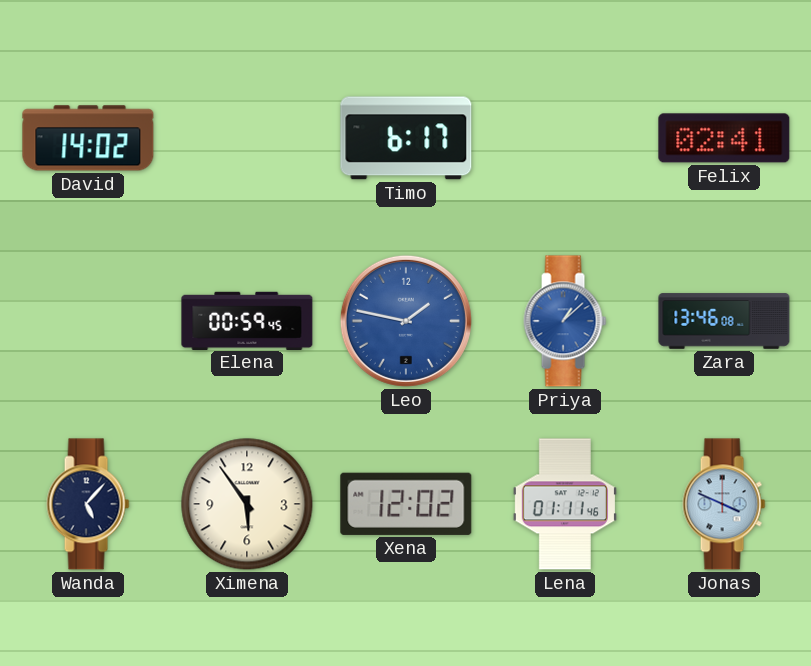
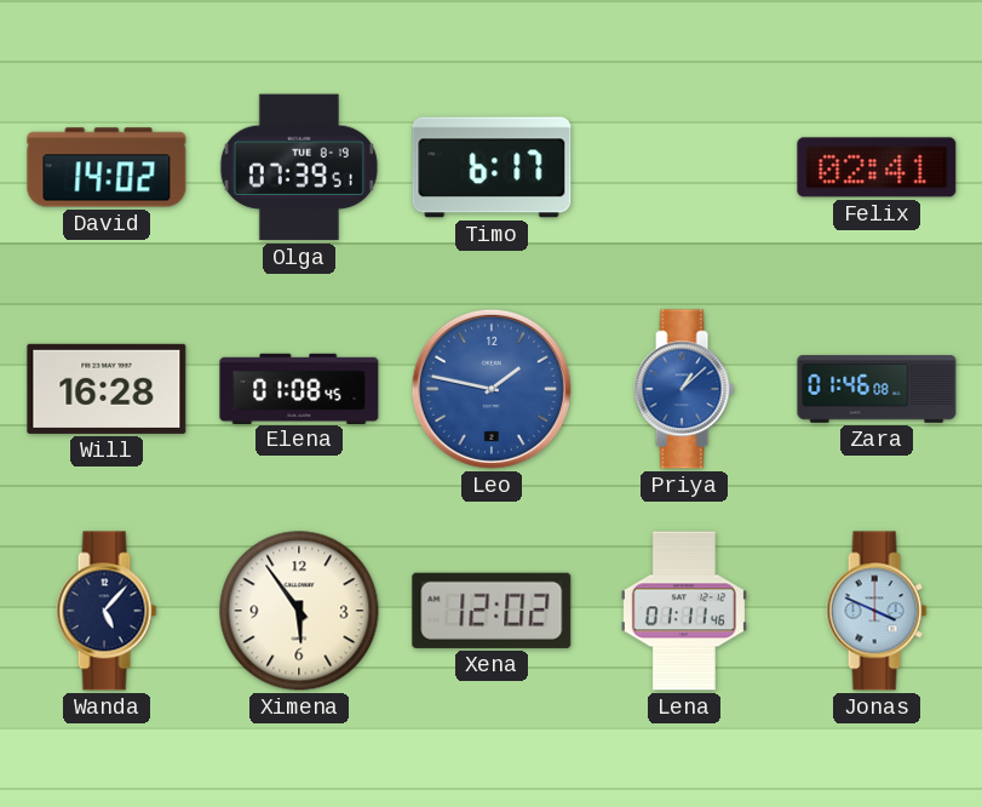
Olga: none -> 07:39
Will: none -> 16:28
Elena: 00:59 -> 01:08
Zara: 13:46 -> 01:46
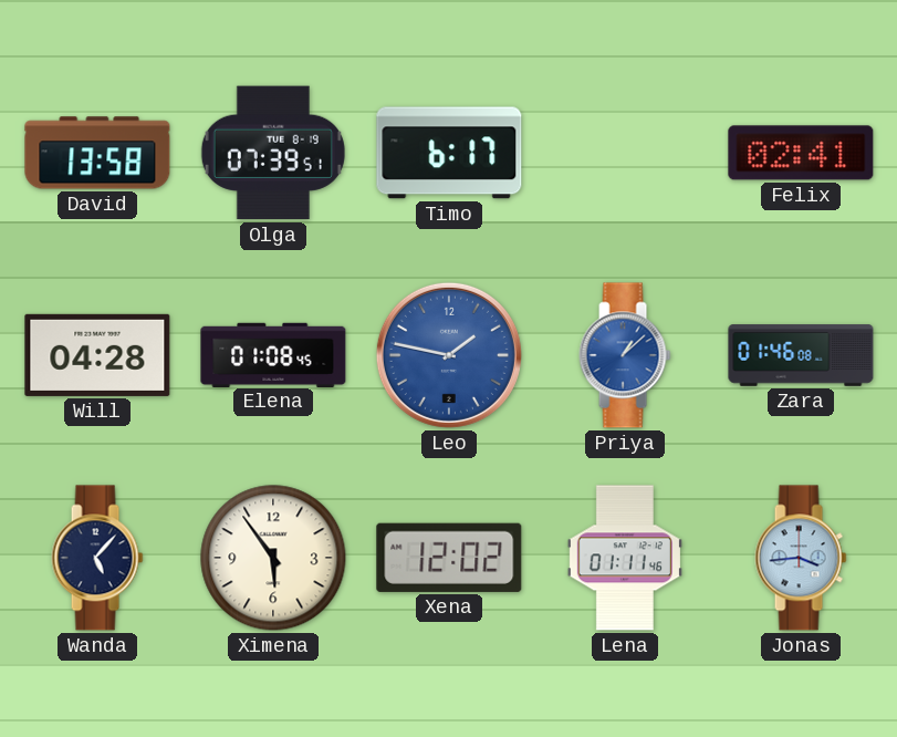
David: 14:02 -> 13:58
Will: 16:28 -> 04:28
Jonas: 3:49 -> 3:44
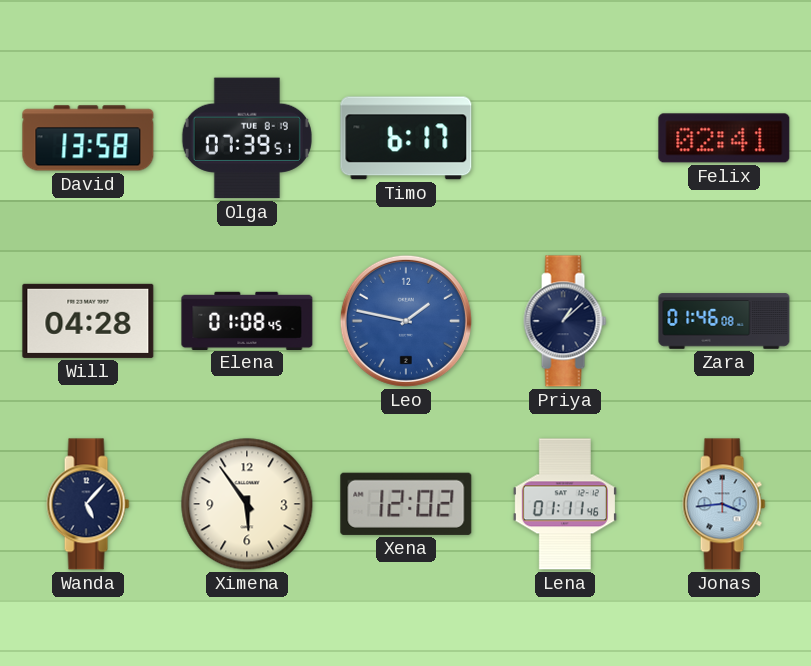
Priya dial: blue -> navy
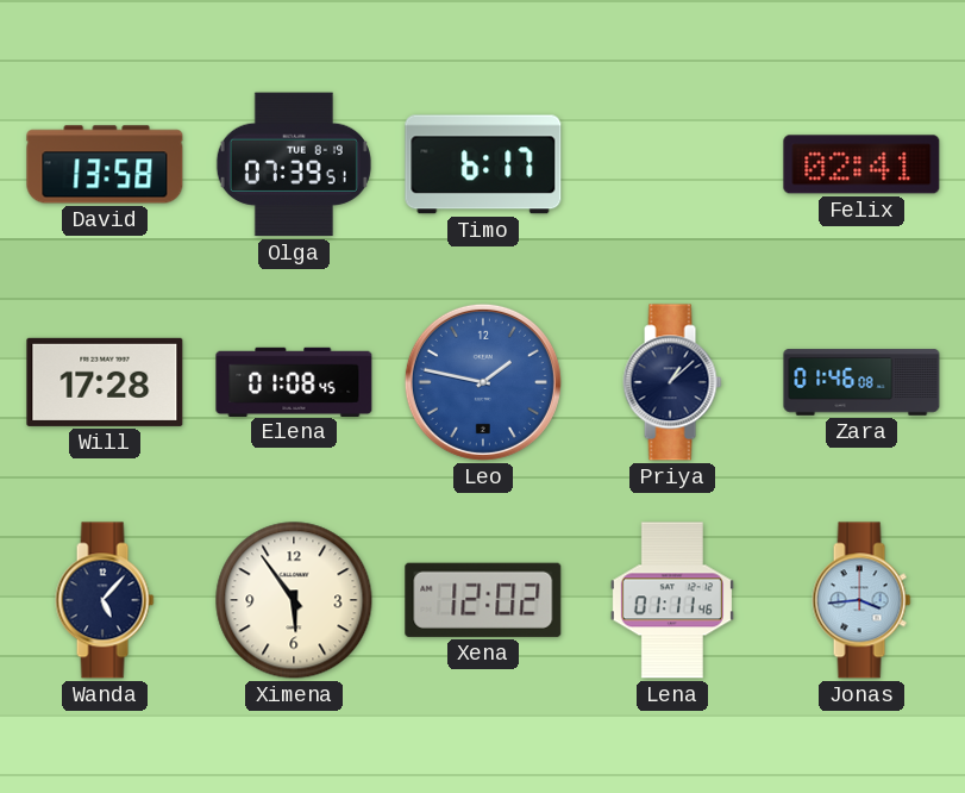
Will: 04:28 -> 17:28
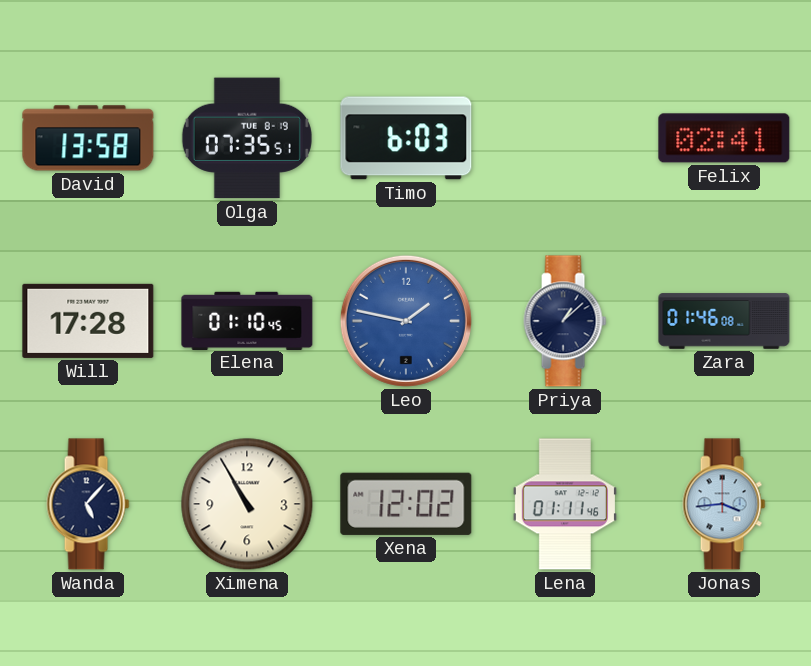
Olga: 07:39 -> 07:35
Timo: 6:17 -> 6:03
Elena: 01:08 -> 01:10
Ximena: 5:54 -> 10:55
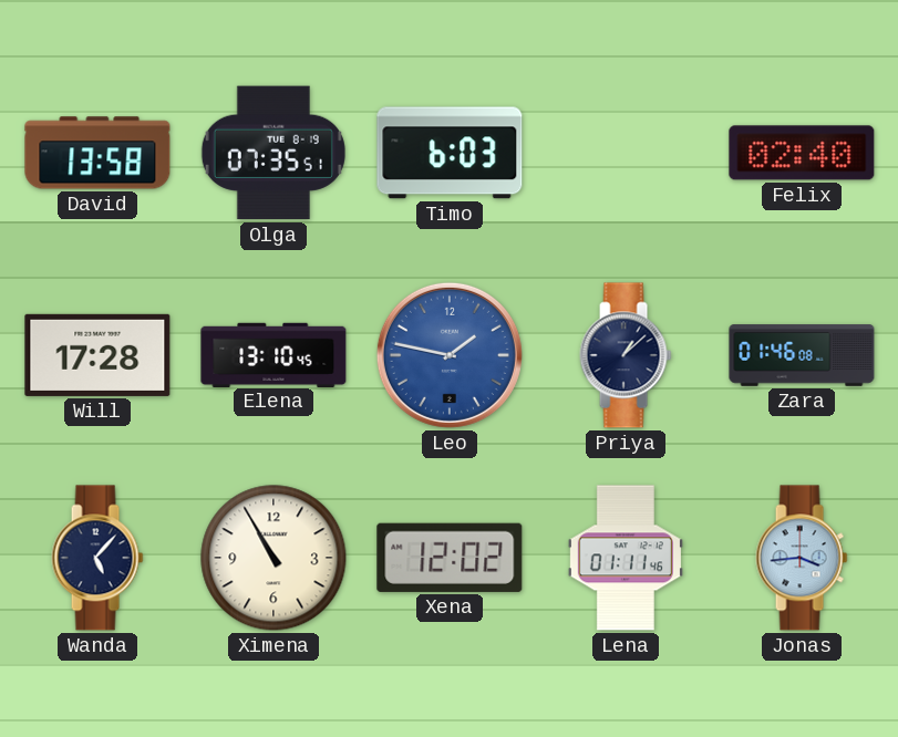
Felix: 02:41 -> 02:40
Elena: 01:10 -> 13:10
